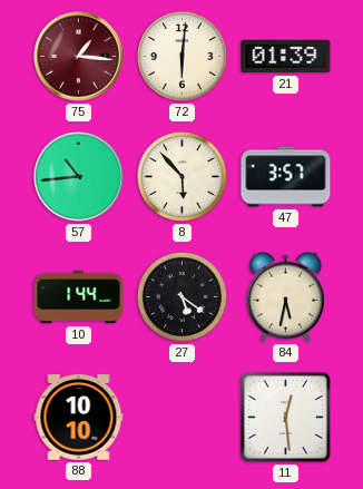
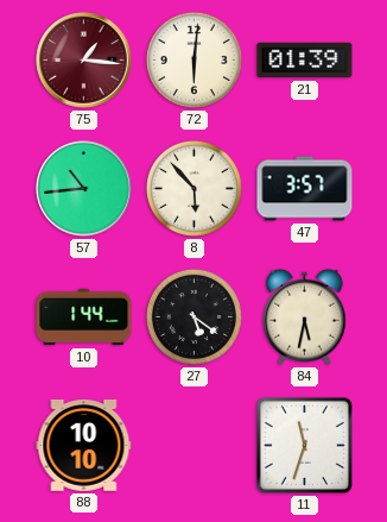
11: 12:29 -> 11:33
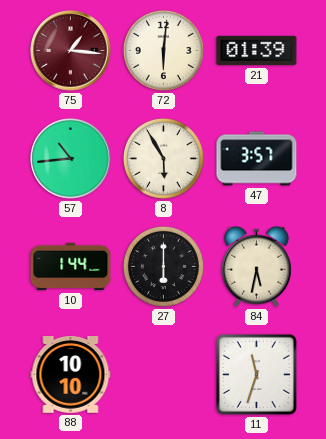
8: 5:53 -> 5:55
27: 5:21 -> 6:00
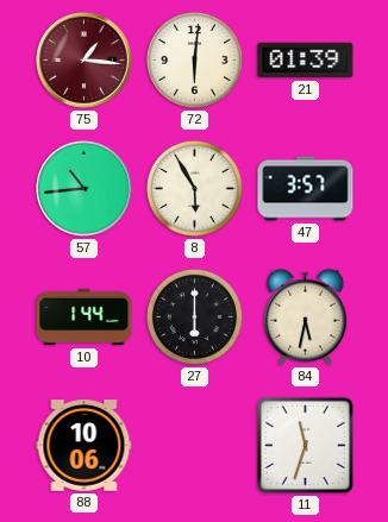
88: 10:10 -> 10:06
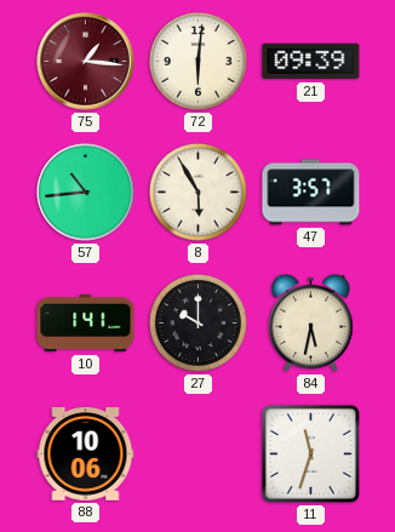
21: 01:39 -> 09:39
10: 1:44 -> 1:41
27: 6:00 -> 10:00
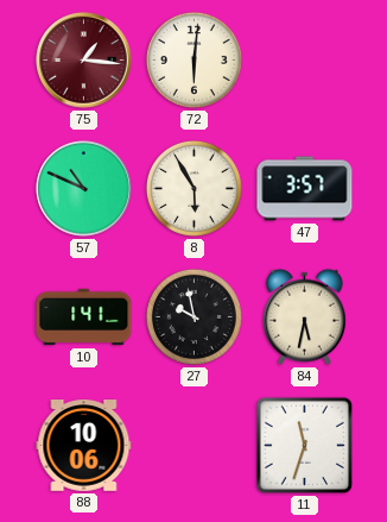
21: 09:39 -> none
57: 10:44 -> 10:49
27: 10:00 -> 9:58
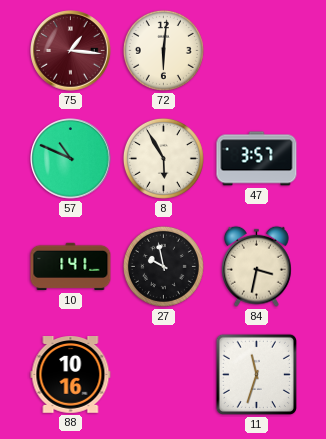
84: 5:32 -> 3:32
88: 10:06 -> 10:16
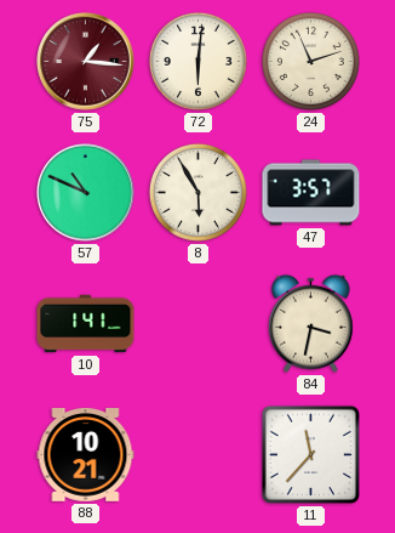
24: none -> 11:12
27: 9:58 -> none
88: 10:16 -> 10:21
11: 11:33 -> 11:37
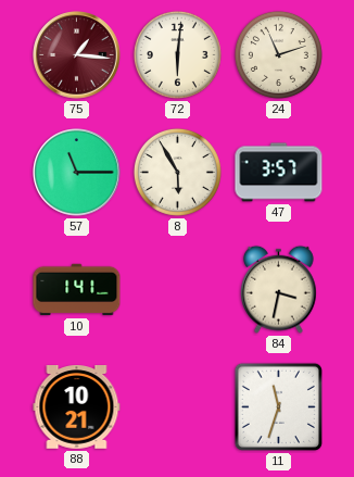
57: 10:49 -> 11:15
11: 11:37 -> 11:33
